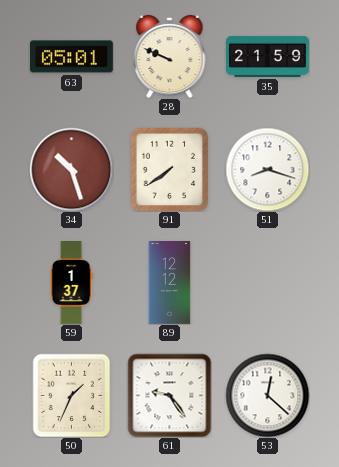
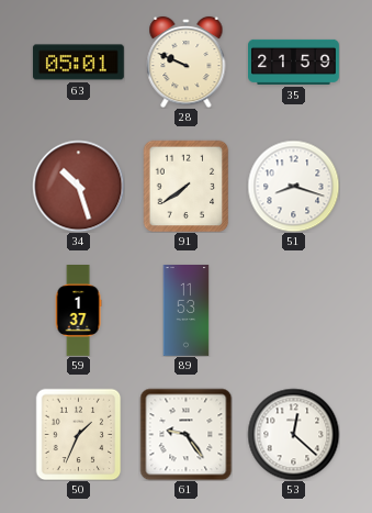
89: 12:12 -> 11:53
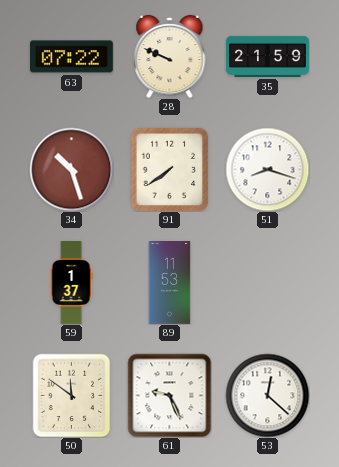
63: 05:01 -> 07:22
50: 1:34 -> 11:51
61: 9:24 -> 9:26
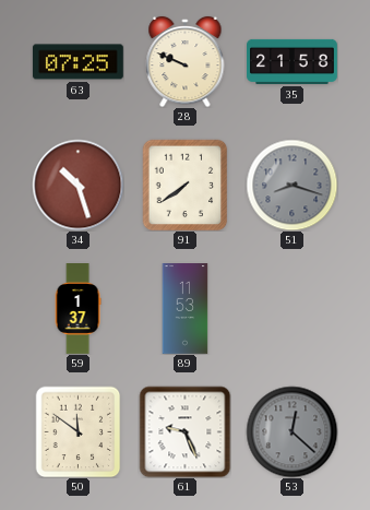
63: 07:22 -> 07:25
35: 21:59 -> 21:58
51 dial: white -> grey
53 dial: white -> grey
